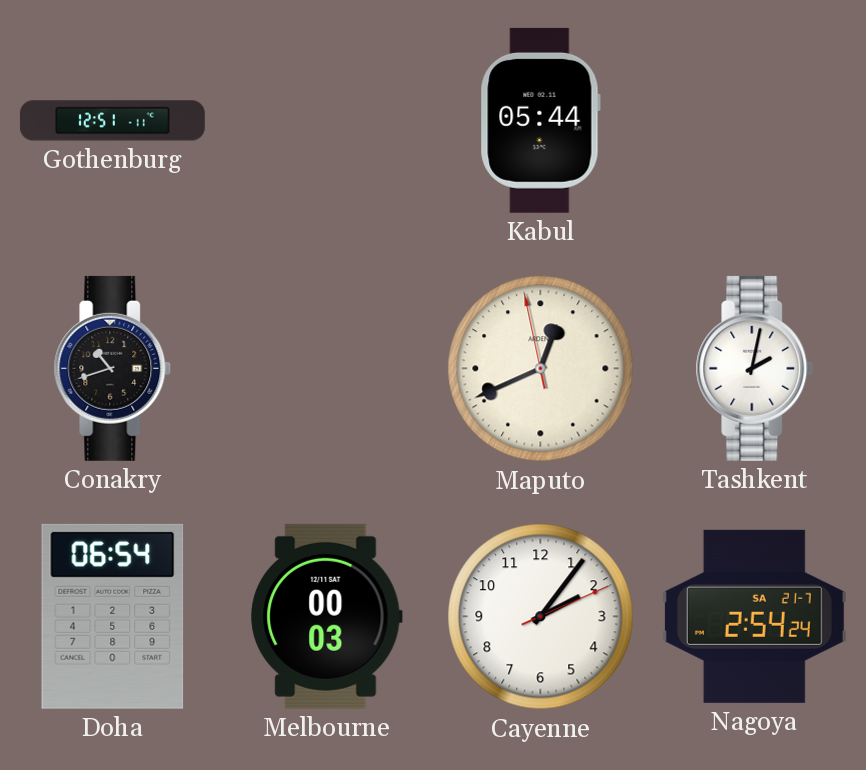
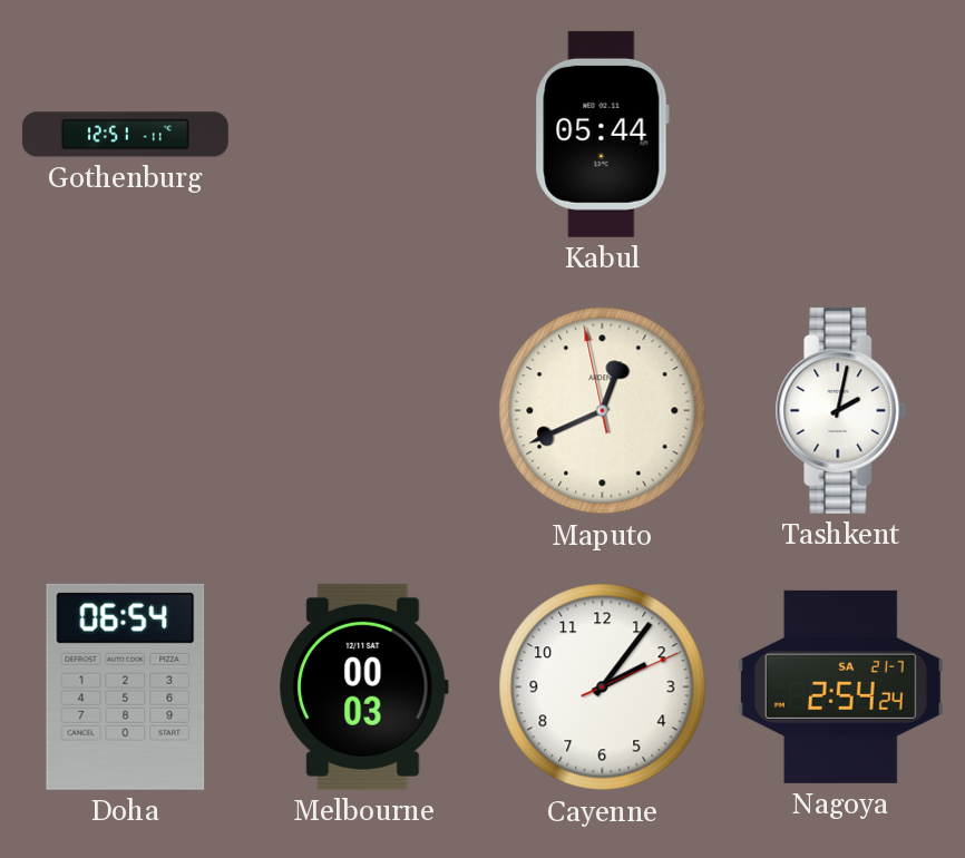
Conakry: 10:42 -> none
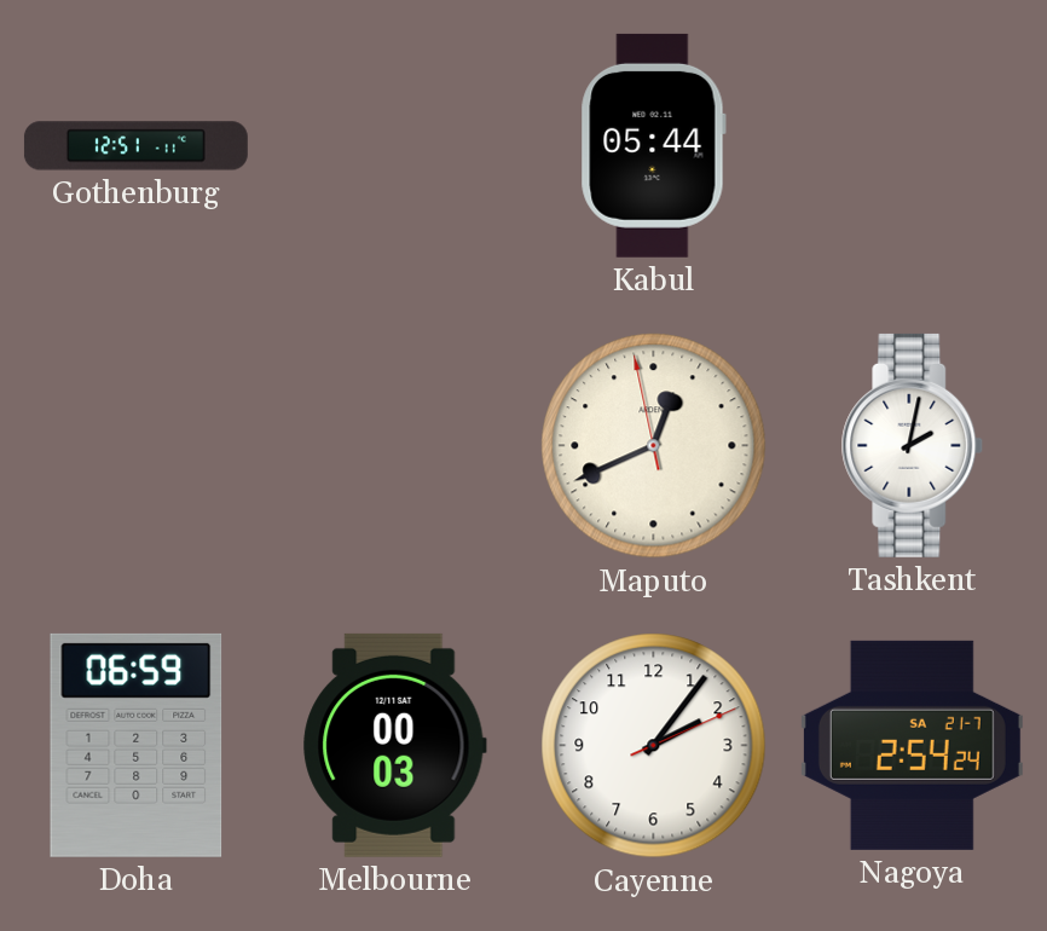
Doha: 06:54 -> 06:59
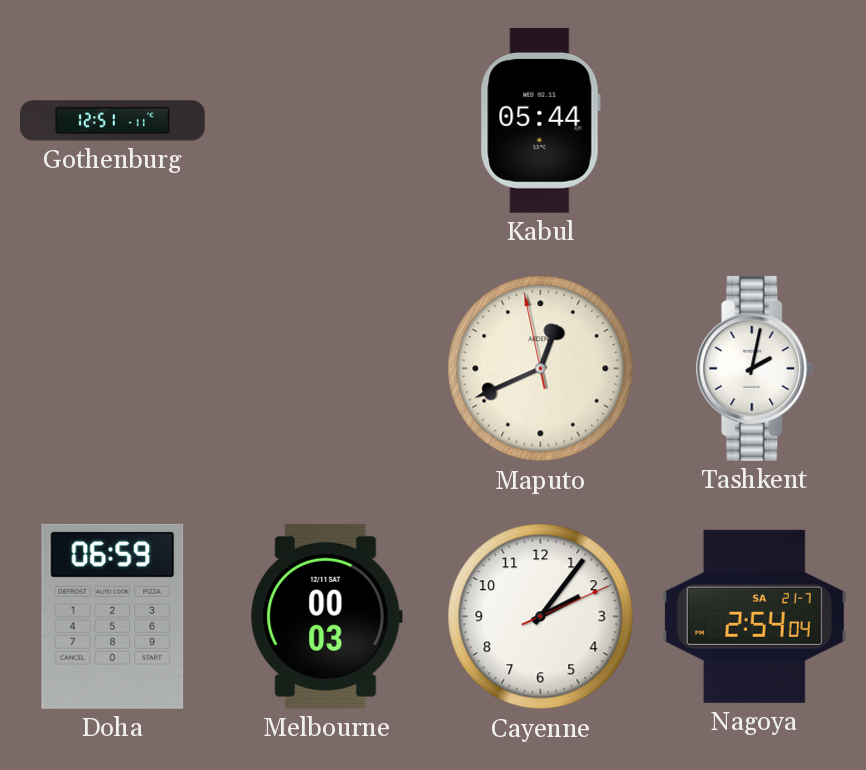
Nagoya: 2:54:24 -> 2:54:04
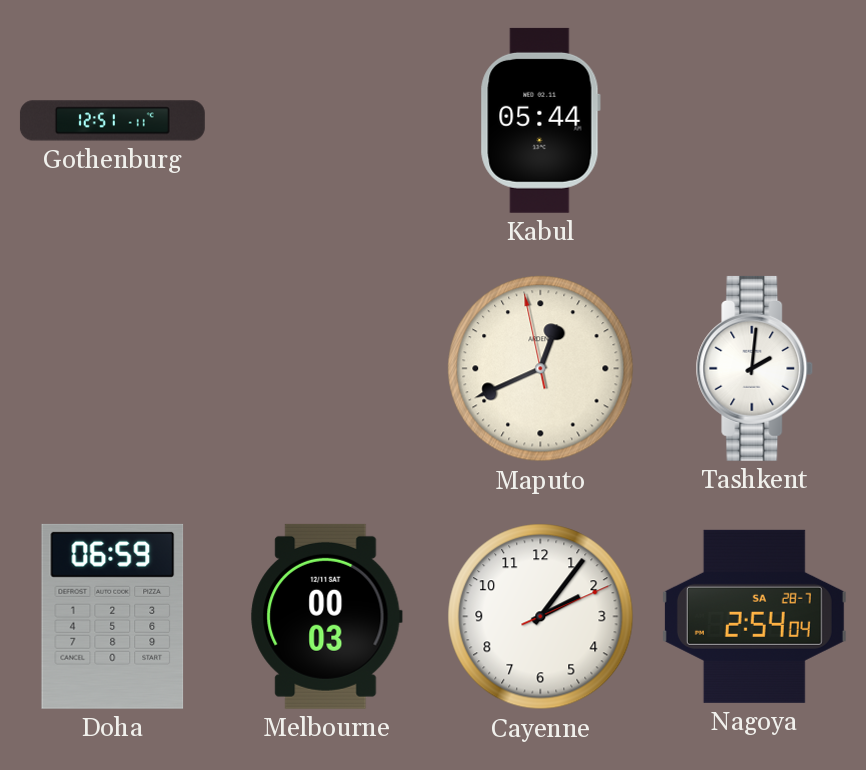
Tashkent: 2:02 -> 2:01
Nagoya date: SA 21-7 -> SA 28-7
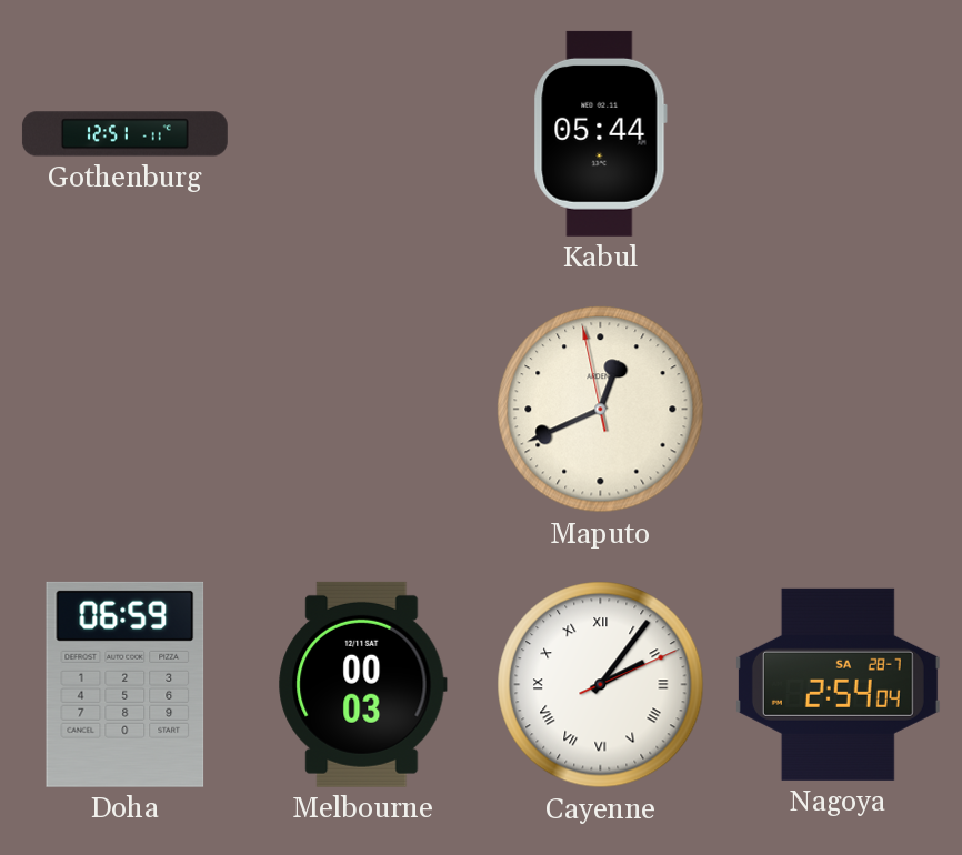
Tashkent: 2:01 -> none
Cayenne numerals: Arabic -> Roman
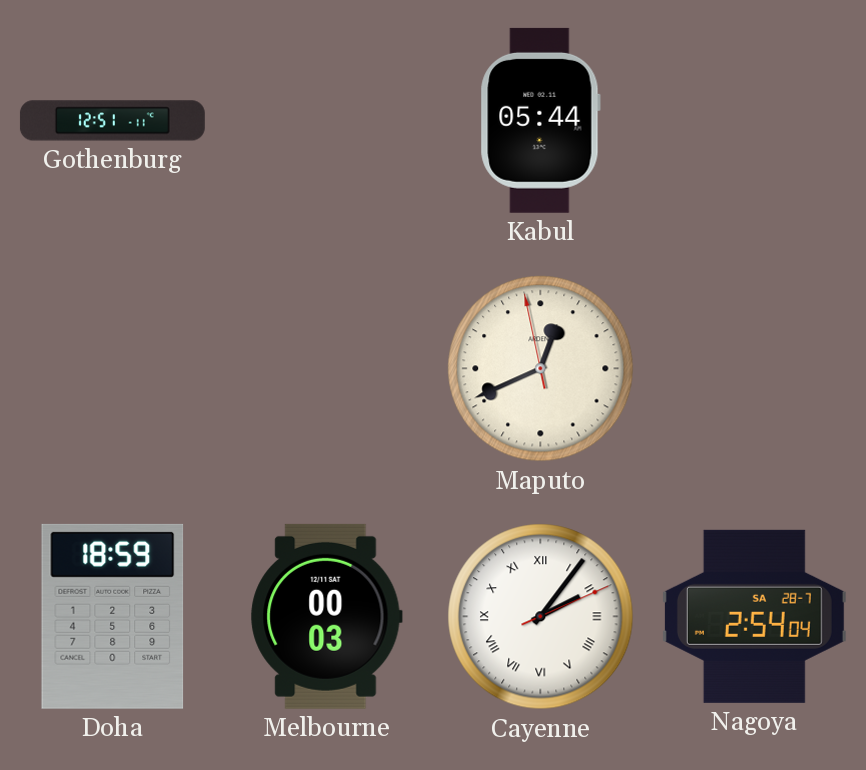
Doha: 06:59 -> 18:59
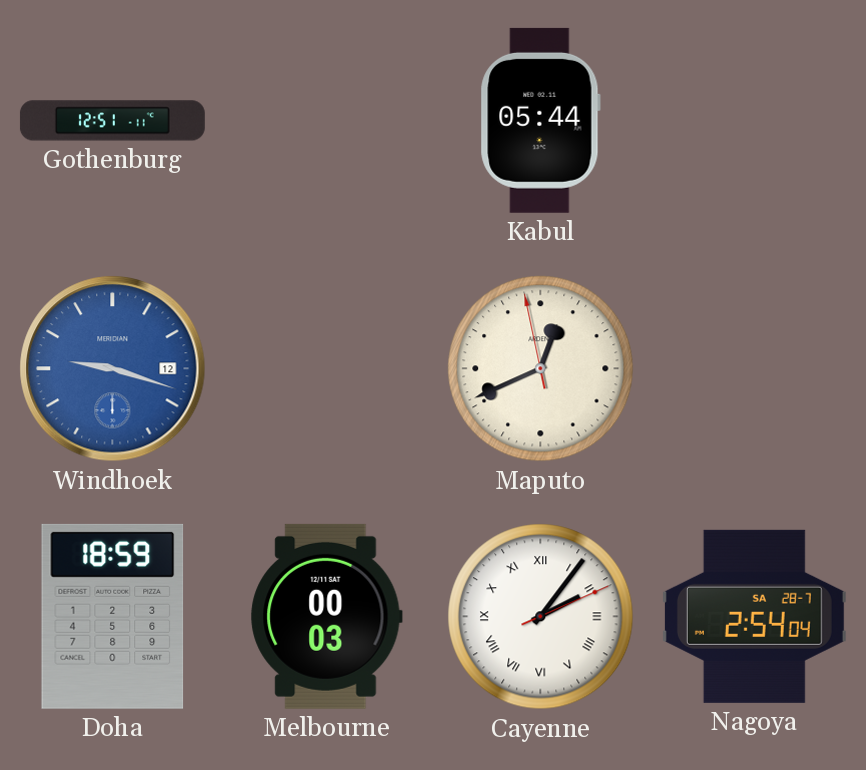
Windhoek: none -> 9:18
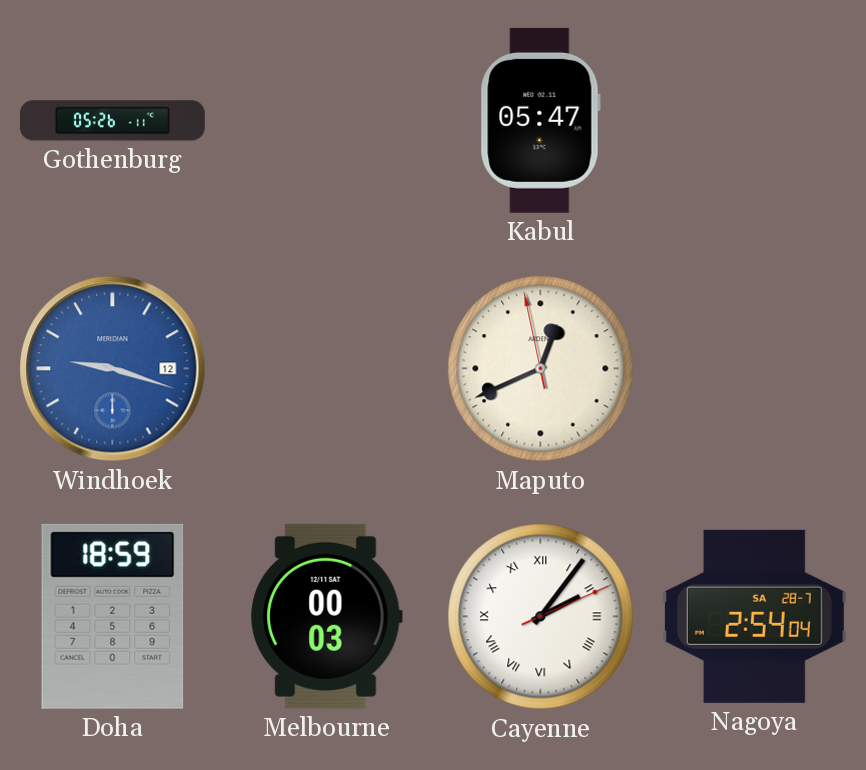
Gothenburg: 12:51 -> 05:26
Kabul: 05:44 -> 05:47
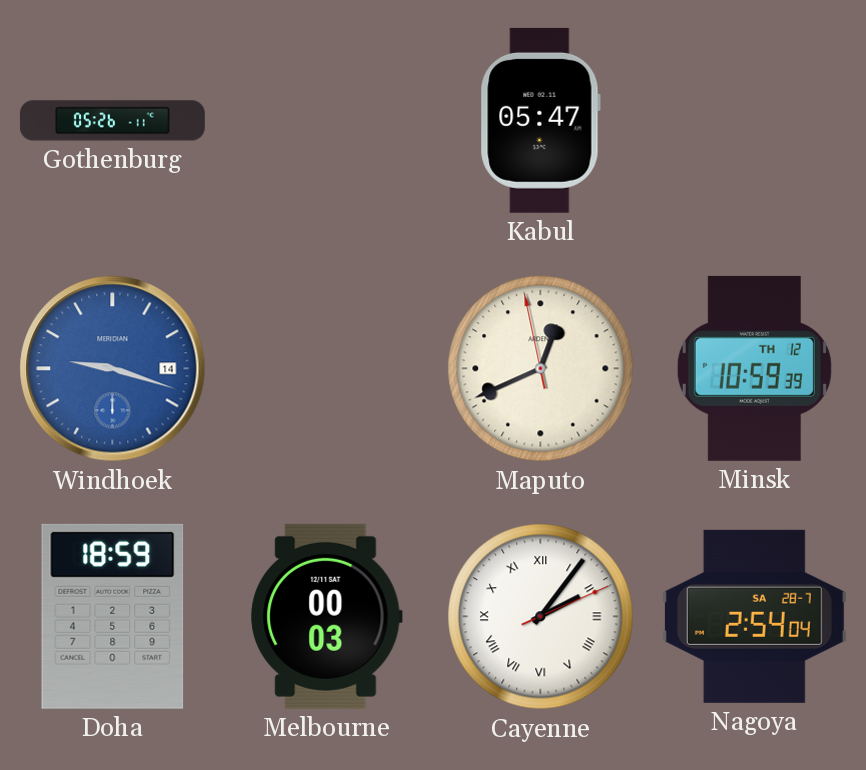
Windhoek date: 12 -> 14
Minsk: none -> 10:59
